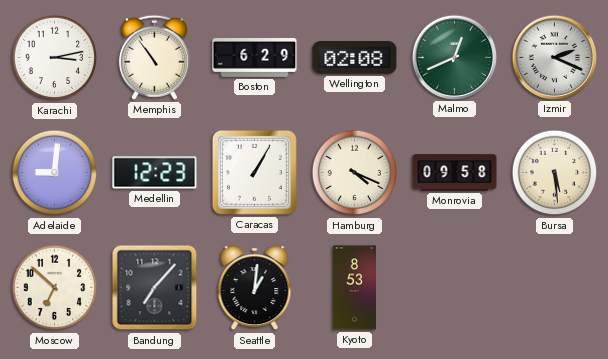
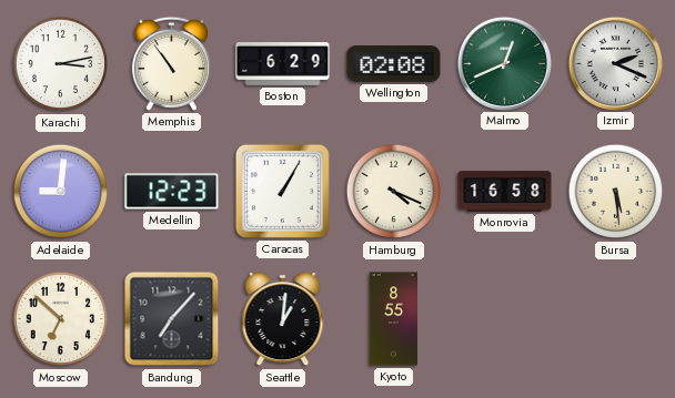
Monrovia: 09:58 -> 16:58
Kyoto: 8:53 -> 8:55
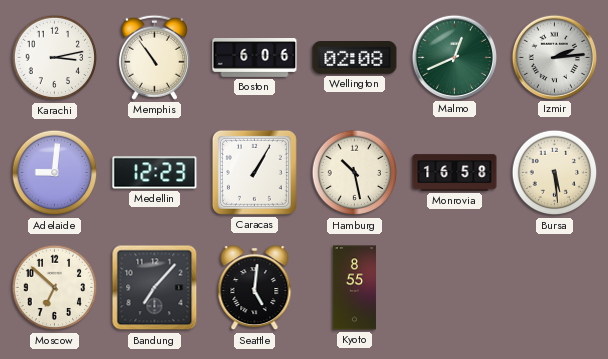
Boston: 6:29 -> 6:06
Izmir: 2:19 -> 2:14
Hamburg: 4:19 -> 10:28
Seattle: 1:01 -> 5:01
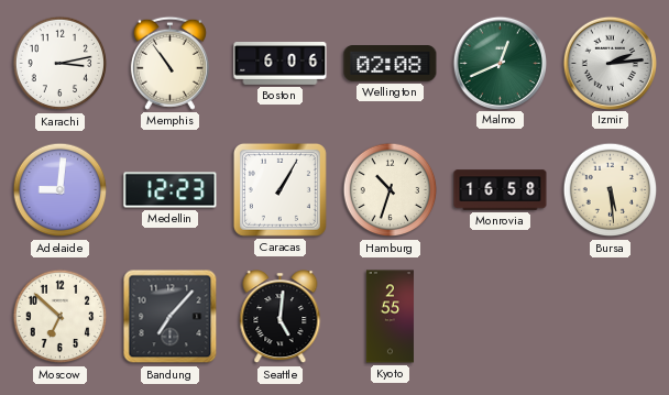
Hamburg: 10:28 -> 10:33
Kyoto: 8:55 -> 2:55
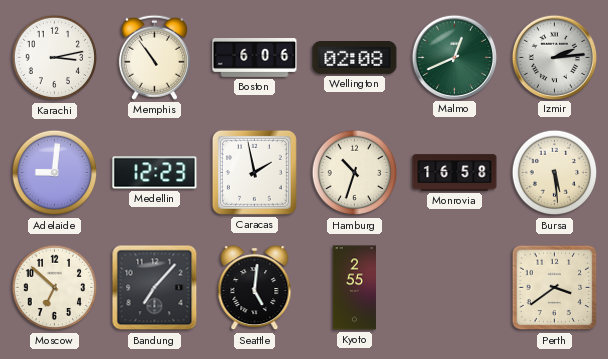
Caracas: 1:05 -> 1:58
Perth: none -> 3:39
